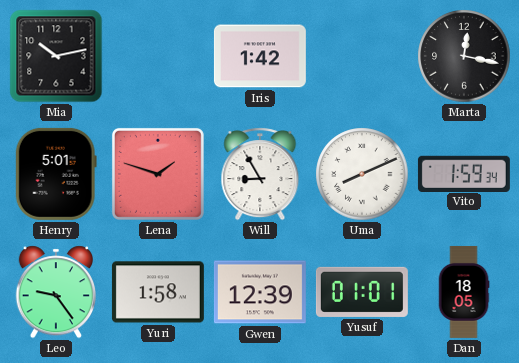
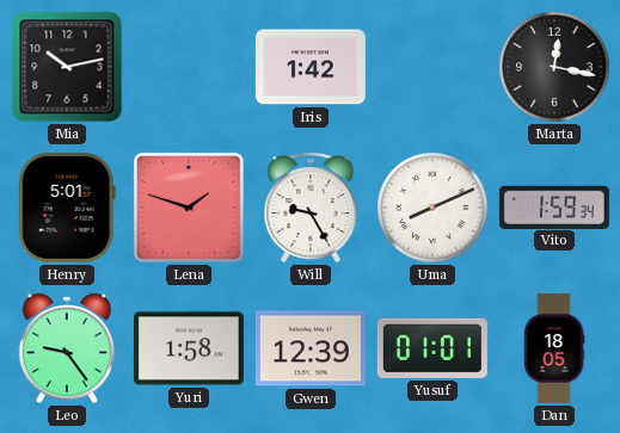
Will: 8:55 -> 9:25
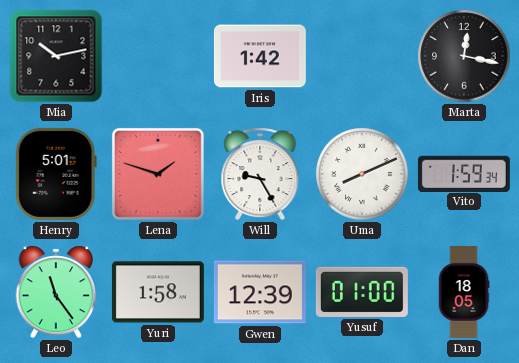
Leo: 9:24 -> 11:24
Yusuf: 01:01 -> 01:00
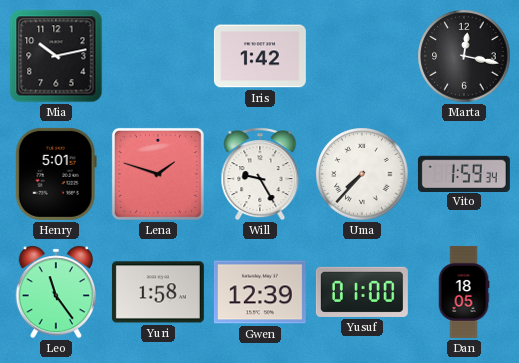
Uma: 8:11 -> 7:37
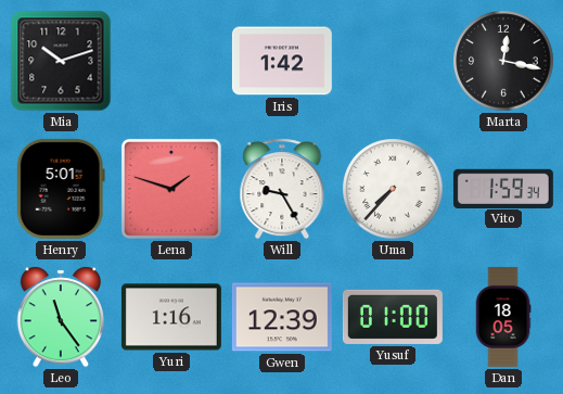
Mia: 10:13 -> 10:12
Yuri: 1:58 -> 1:16
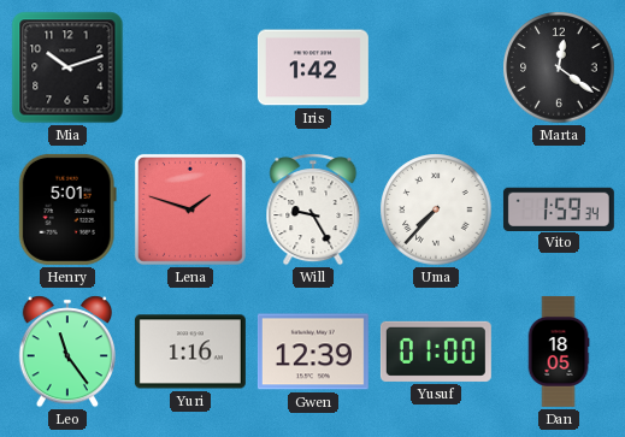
Marta: 12:17 -> 12:21
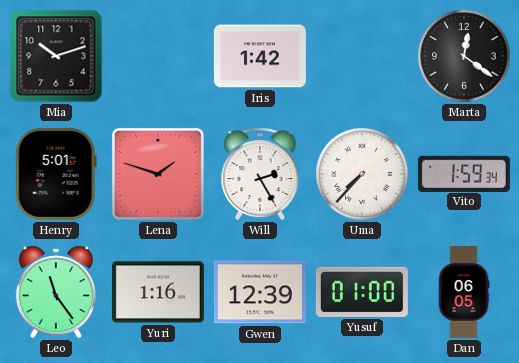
Will: 9:25 -> 2:25
Dan: 18:05 -> 06:05
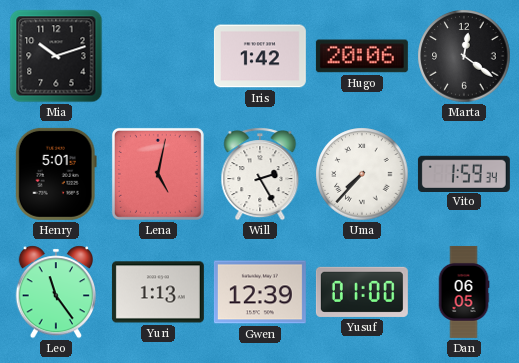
Hugo: none -> 20:06
Lena: 1:48 -> 5:02
Yuri: 1:16 -> 1:13
